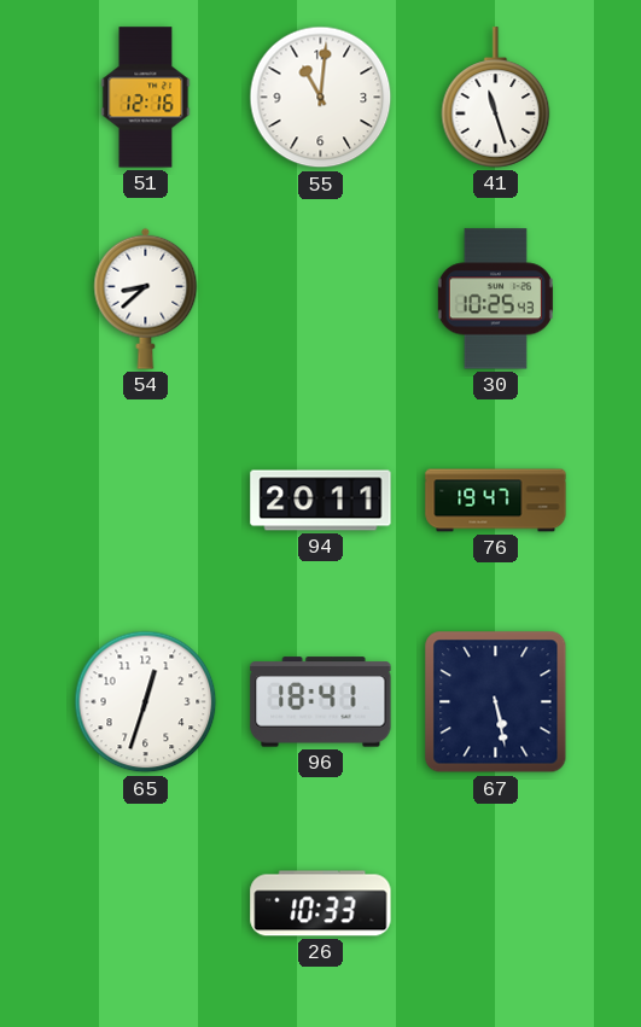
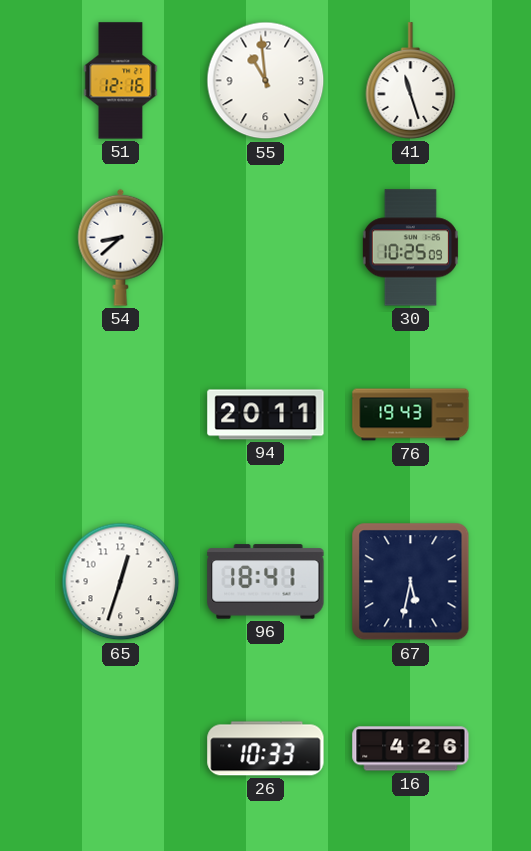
55: 11:01 -> 10:59
30: 10:25:43 -> 10:25:09
76: 19:47 -> 19:43
67: 5:28 -> 5:32
16: none -> 4:26
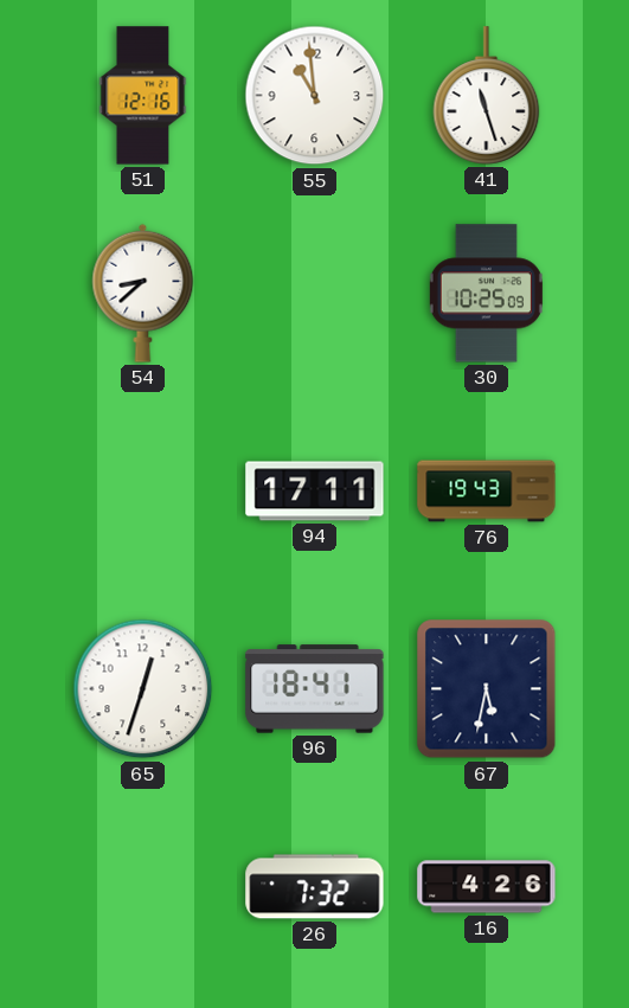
94: 20:11 -> 17:11
26: 10:33 -> 7:32
